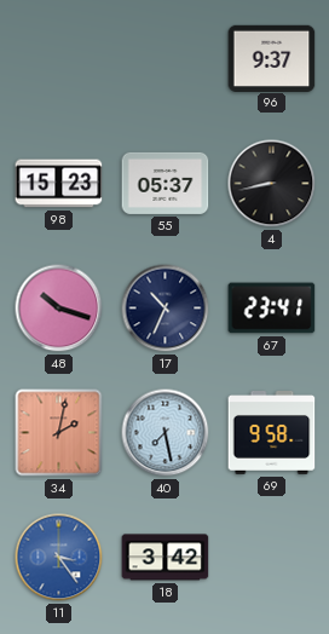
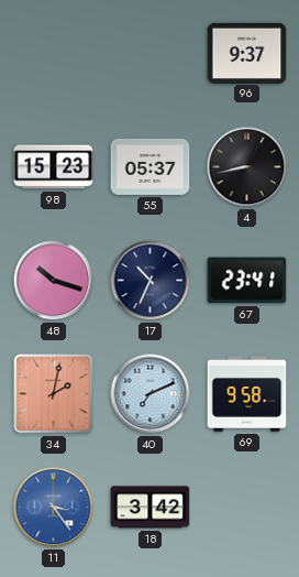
40: 7:28 -> 7:11
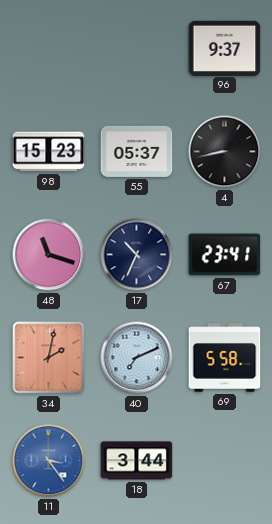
48: 10:18 -> 11:18
69: 9:58 -> 5:58
18: 3:42 -> 3:44
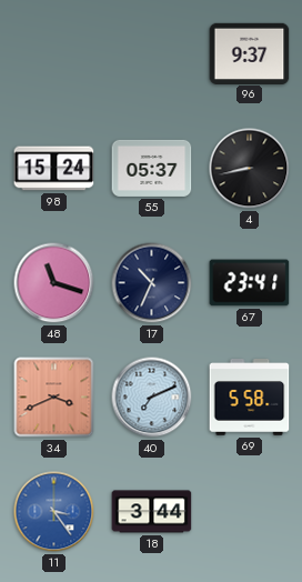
98: 15:23 -> 15:24
34: 2:02 -> 3:41
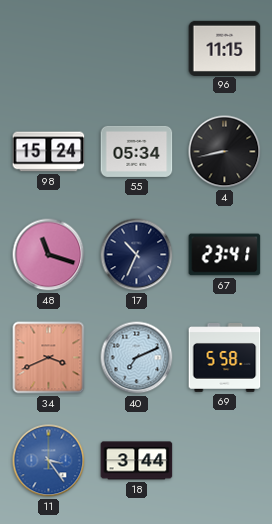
96: 9:37 -> 11:15
55: 05:37 -> 05:34
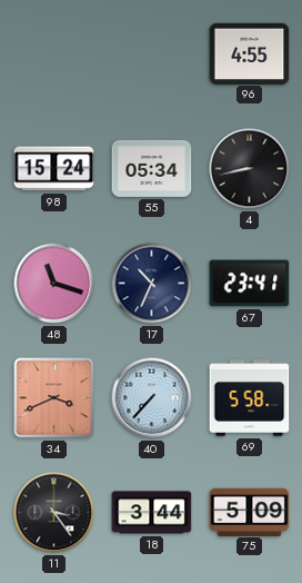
96: 11:15 -> 4:55
40: 7:11 -> 7:37
11 dial: blue -> black
75: none -> 5:09
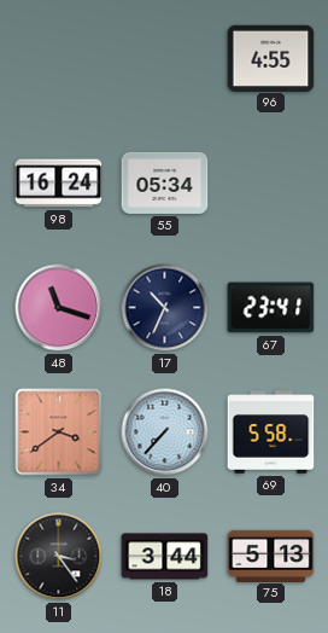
98: 15:24 -> 16:24
4: 8:43 -> none
34: 3:41 -> 3:39
75: 5:09 -> 5:13
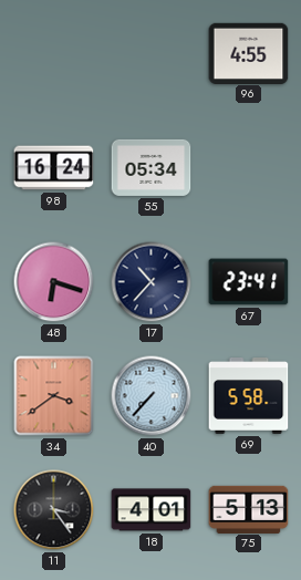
48: 11:18 -> 6:18
17: 10:34 -> 10:37
18: 3:44 -> 4:01
